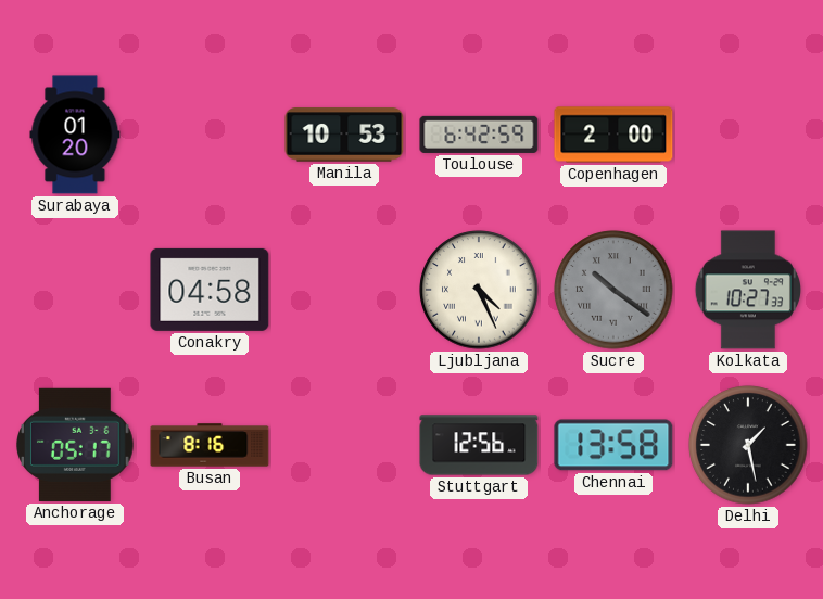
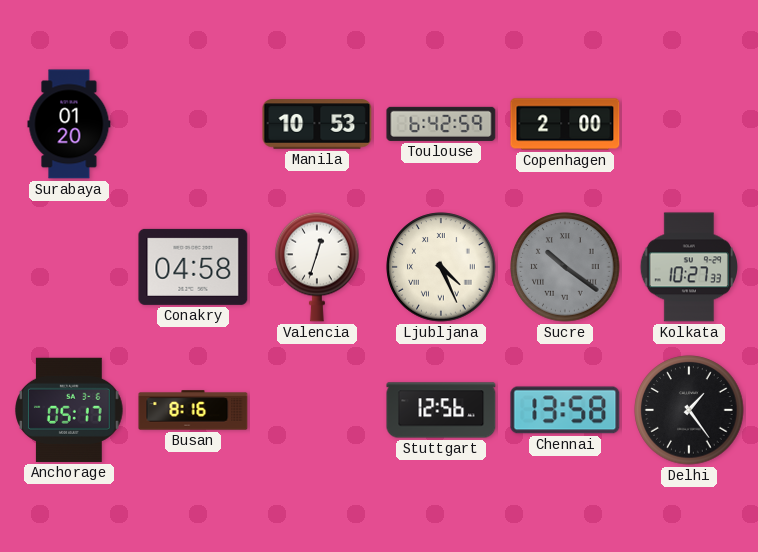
Valencia: none -> 12:33
Delhi: 1:28 -> 1:24
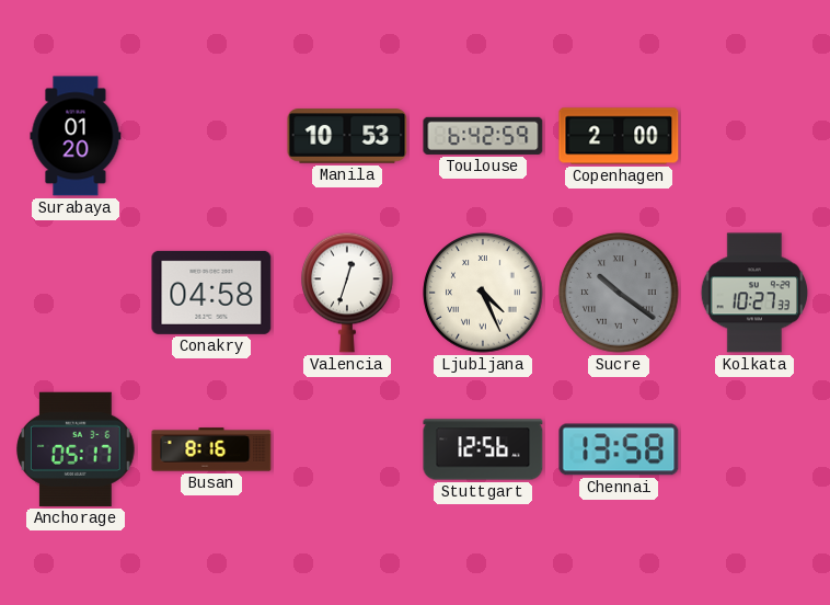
Delhi: 1:24 -> none
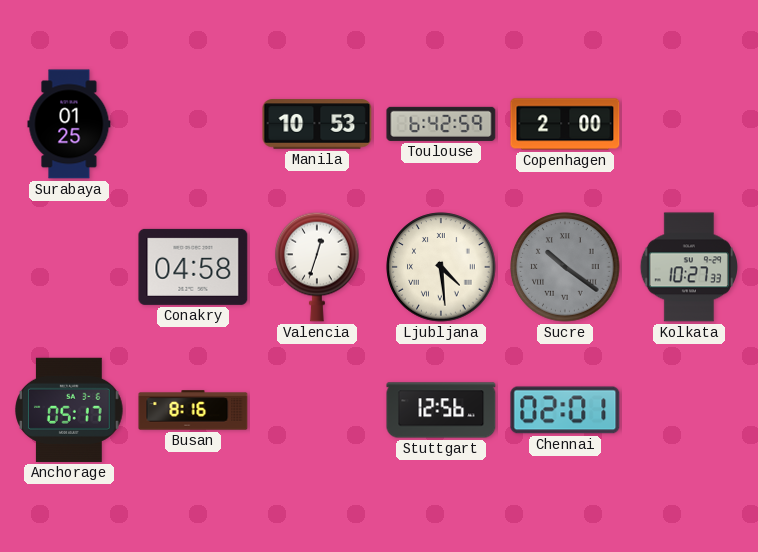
Surabaya: 01:20 -> 01:25
Ljubljana: 4:26 -> 4:29
Chennai: 13:58 -> 02:01
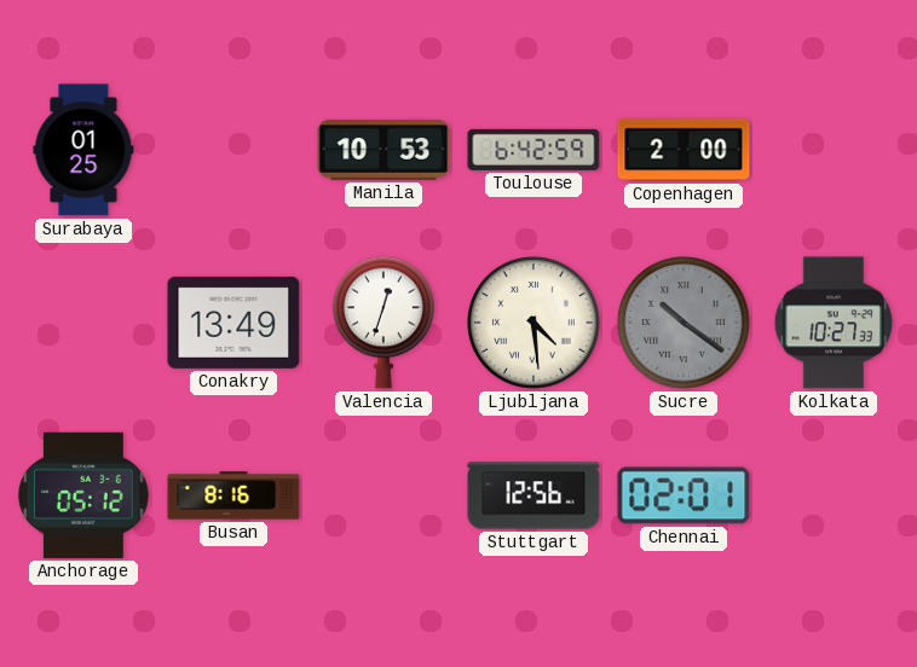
Conakry: 04:58 -> 13:49
Anchorage: 05:17 -> 05:12
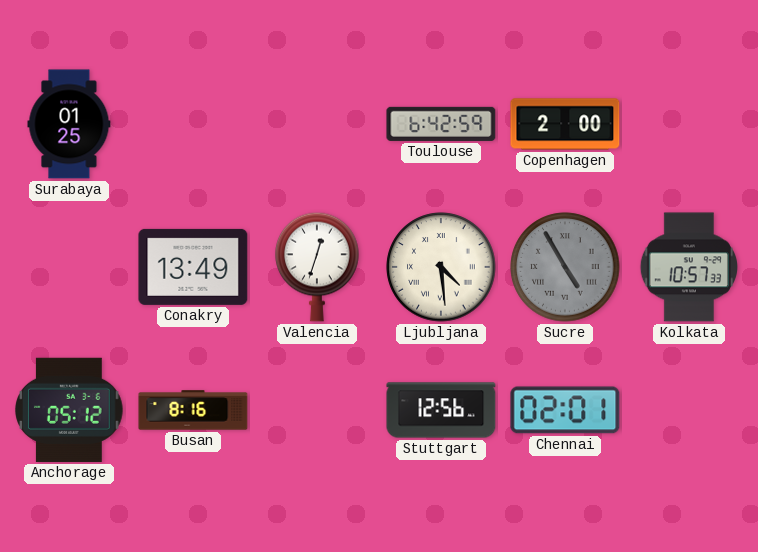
Manila: 10:53 -> none
Sucre: 10:21 -> 4:55
Kolkata: 10:27 -> 10:57
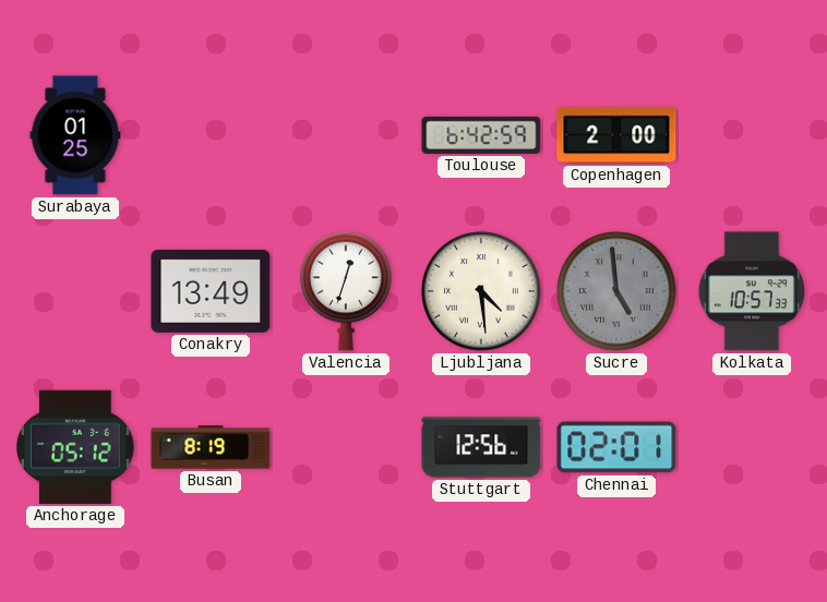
Sucre: 4:55 -> 4:59
Busan: 8:16 -> 8:19
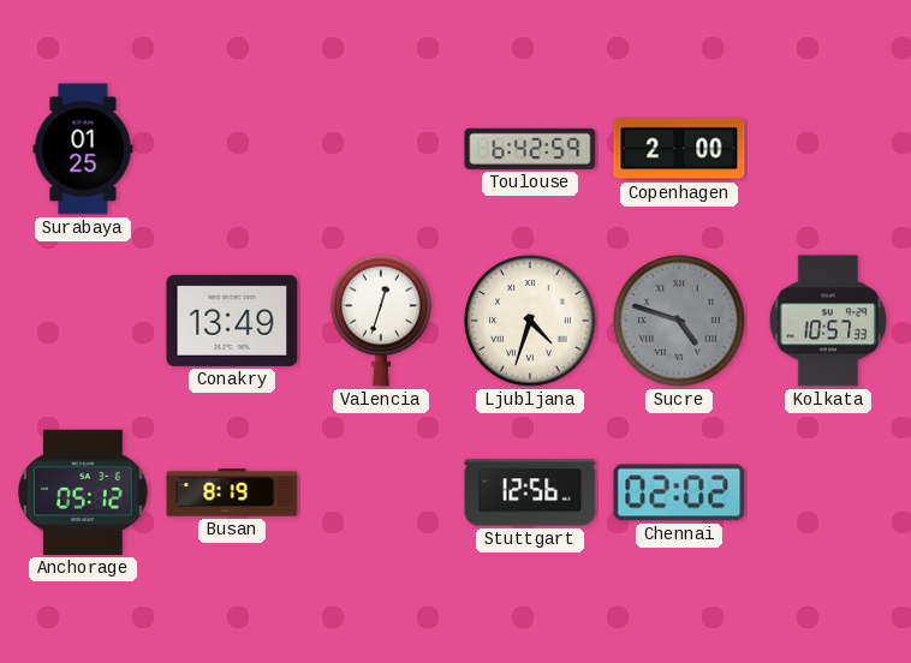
Ljubljana: 4:29 -> 4:33
Sucre: 4:59 -> 4:48
Chennai: 02:01 -> 02:02
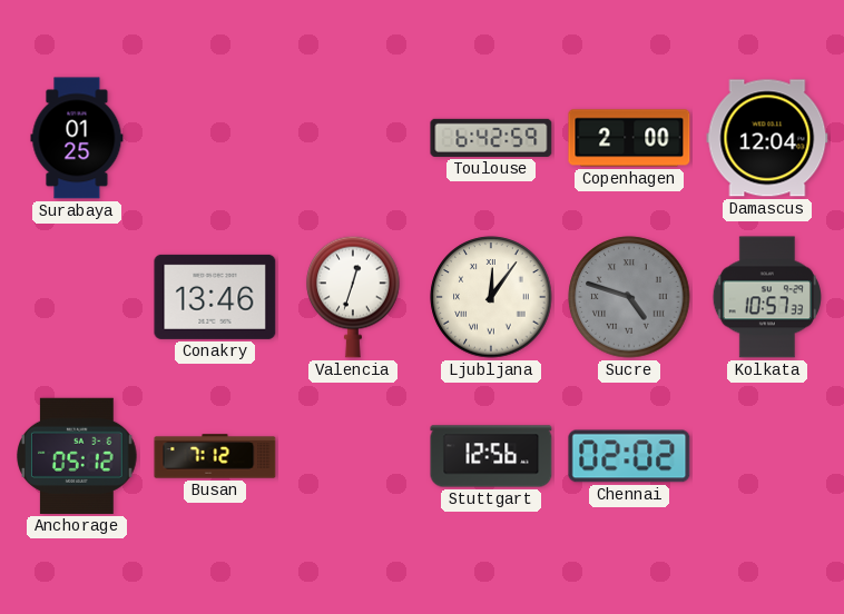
Damascus: none -> 12:04
Conakry: 13:49 -> 13:46
Ljubljana: 4:33 -> 12:06
Busan: 8:19 -> 7:12
